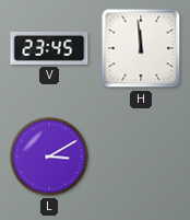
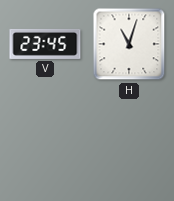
H: 11:59 -> 11:03
L: 3:10 -> none
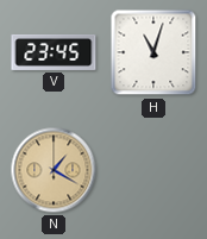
N: none -> 1:20
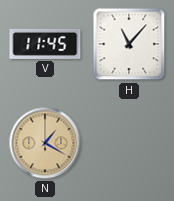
V: 23:45 -> 11:45
H: 11:03 -> 11:07
